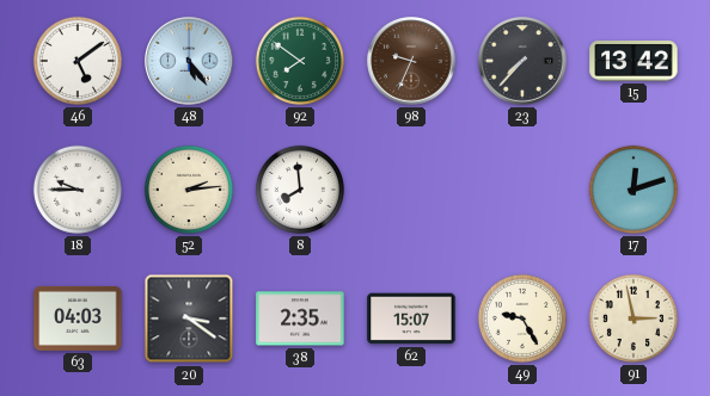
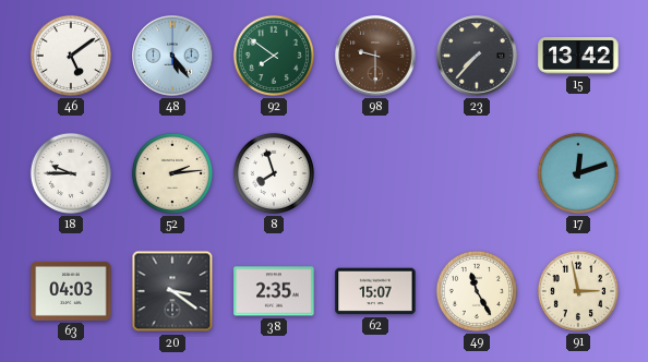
98: 9:34 -> 9:30
8: 7:59 -> 7:57
49: 9:25 -> 11:25
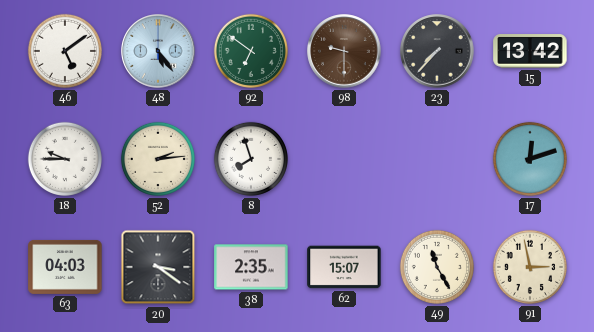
92: 7:51 -> 6:51
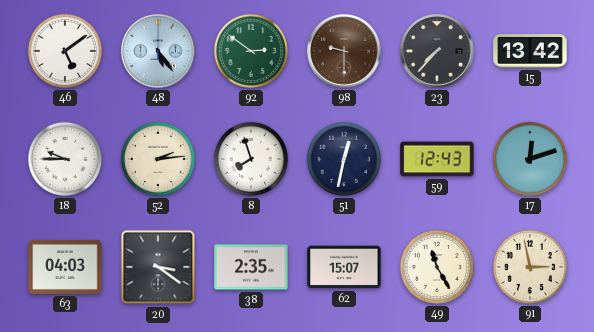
92: 6:51 -> 2:51
51: none -> 12:32
59: none -> 12:43
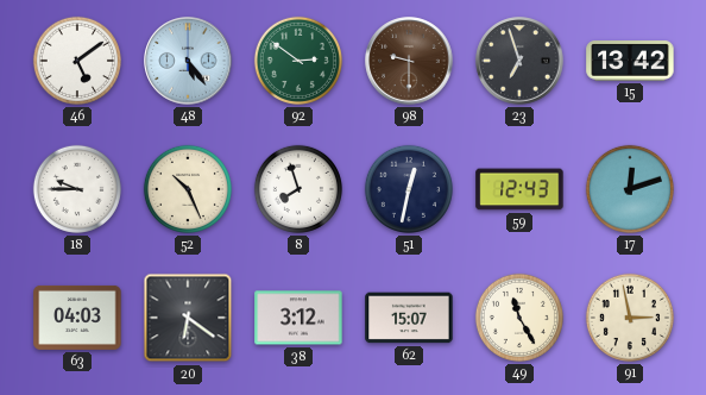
23: 7:37 -> 6:57
52: 2:14 -> 10:26
20: 3:21 -> 6:21
38: 2:35 -> 3:12
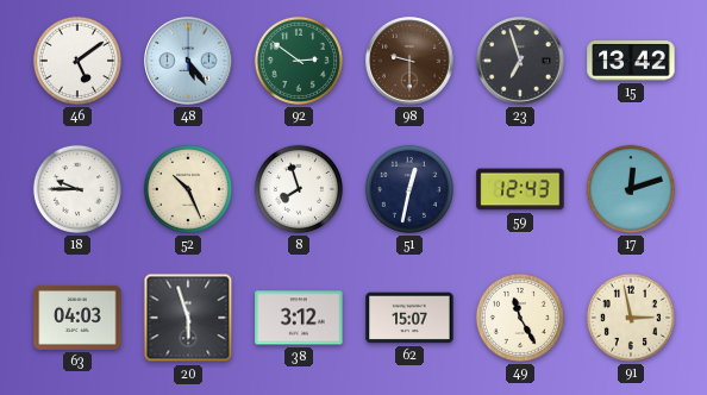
20: 6:21 -> 5:57
